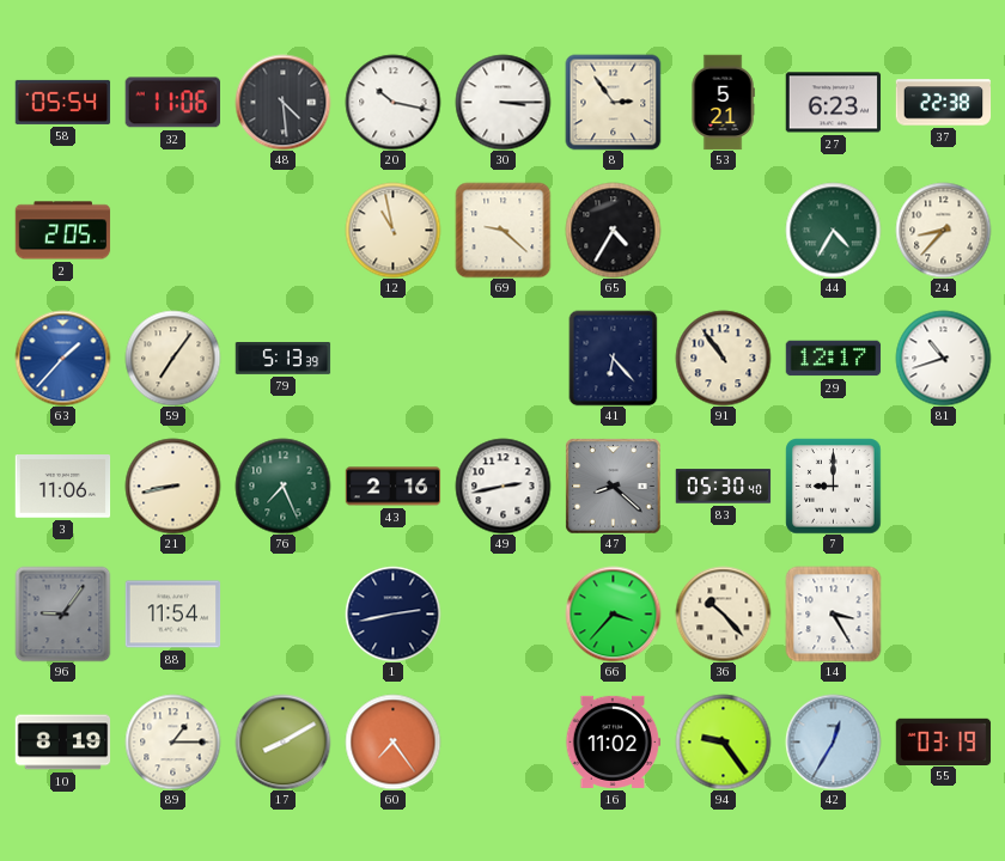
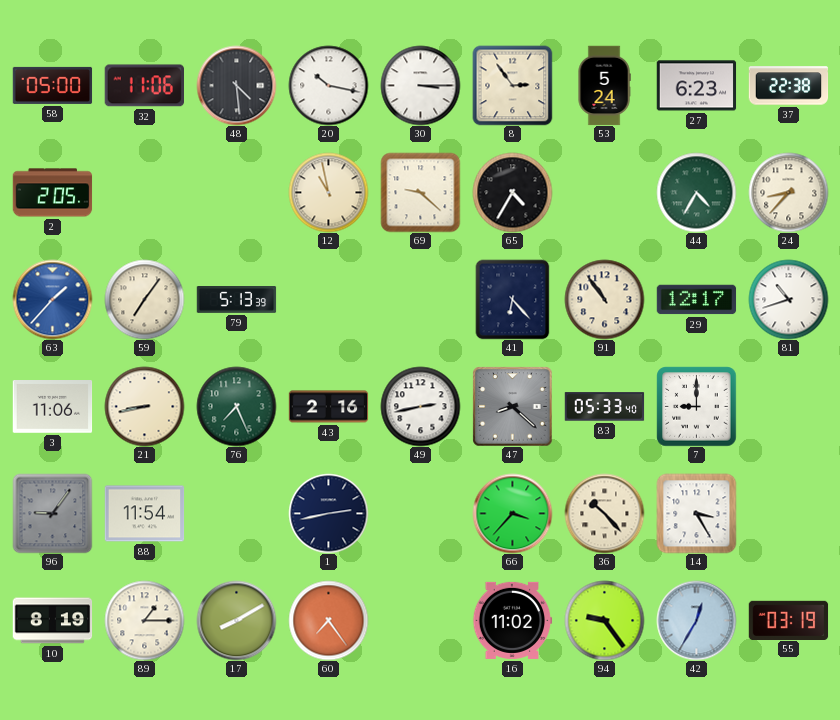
58: 05:54 -> 05:00
53: 5:21 -> 5:24
83: 05:30 -> 05:33
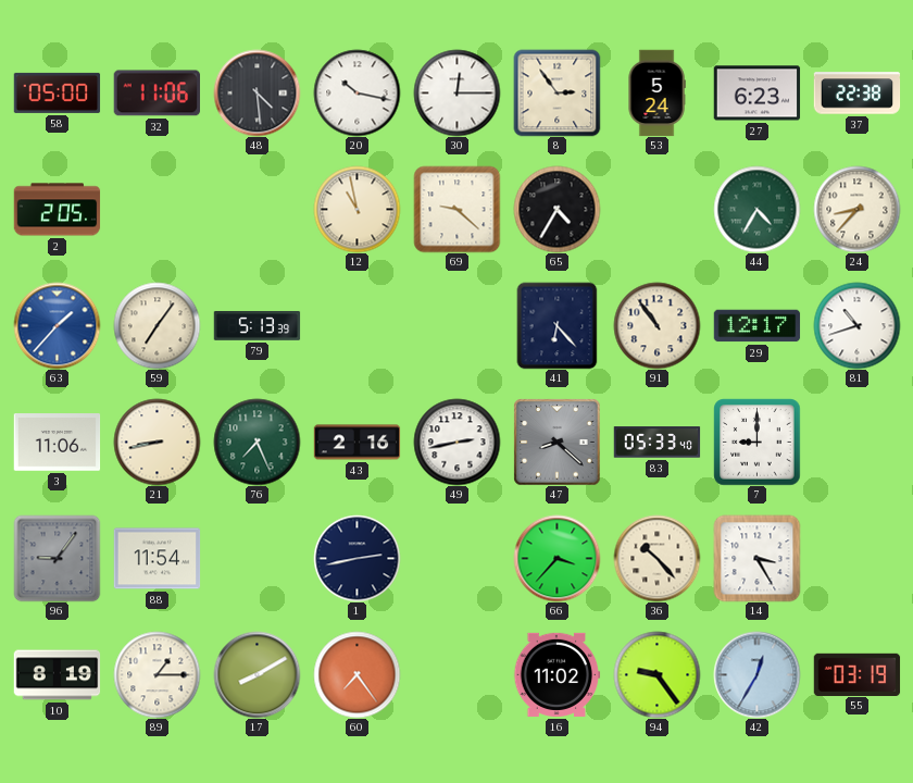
30: 3:15 -> 12:15
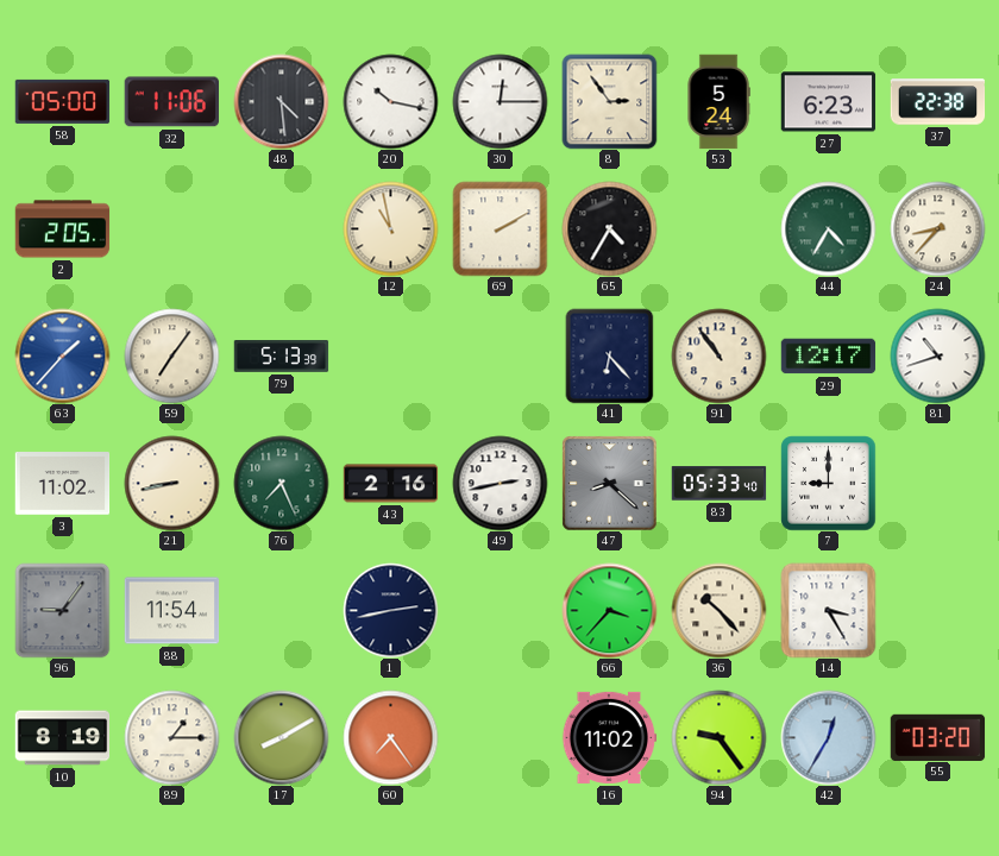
69: 9:22 -> 2:10
3: 11:06 -> 11:02
55: 03:19 -> 03:20
